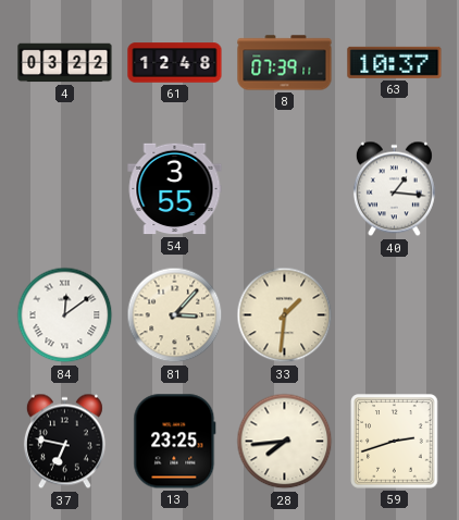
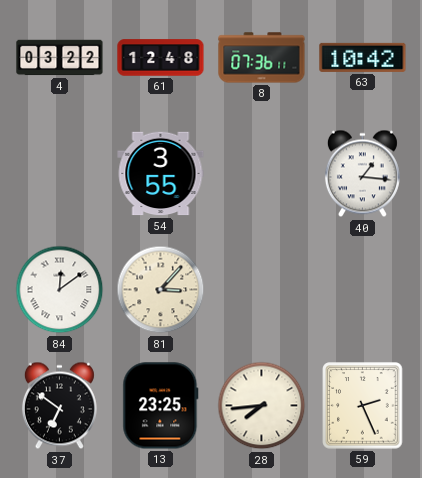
8: 07:39 -> 07:36
63: 10:37 -> 10:42
33: 1:31 -> none
37: 6:47 -> 6:51
59: 2:42 -> 2:26
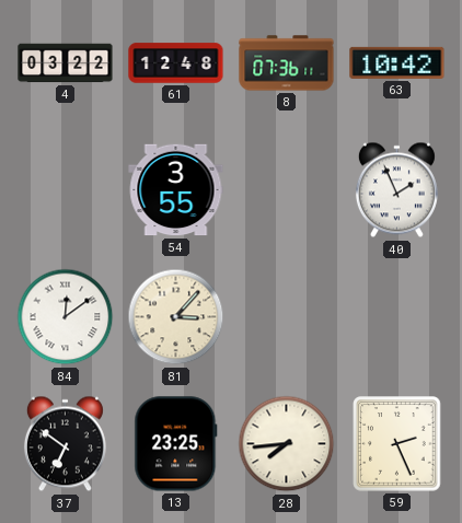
40: 1:16 -> 1:56
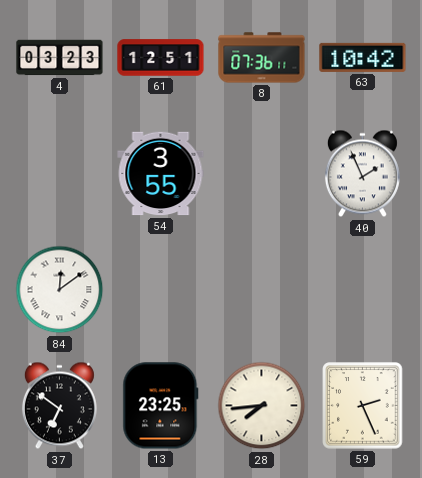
4: 03:22 -> 03:23
61: 12:48 -> 12:51
81: 3:07 -> none
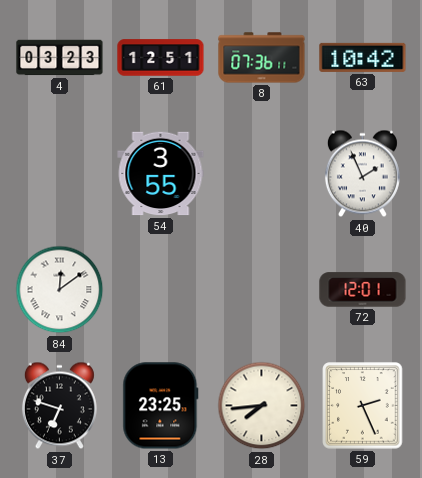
72: none -> 12:01
37: 6:51 -> 6:48
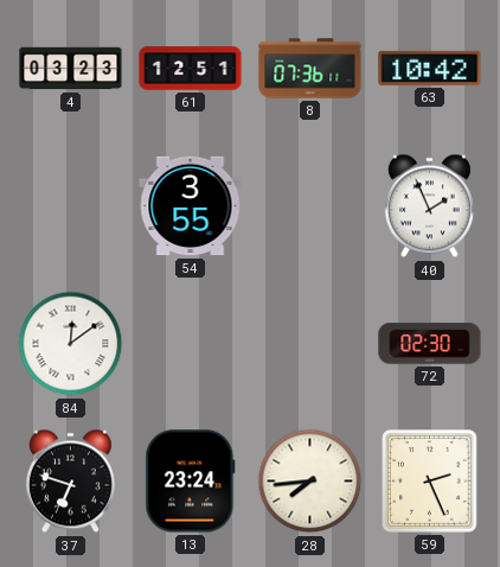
72: 12:01 -> 02:30
13: 23:25 -> 23:24
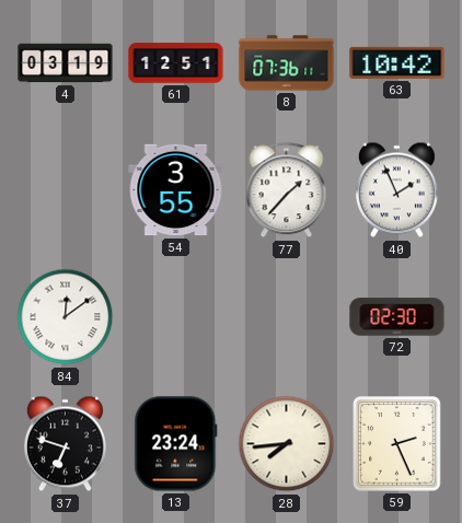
4: 03:23 -> 03:19
77: none -> 1:37
